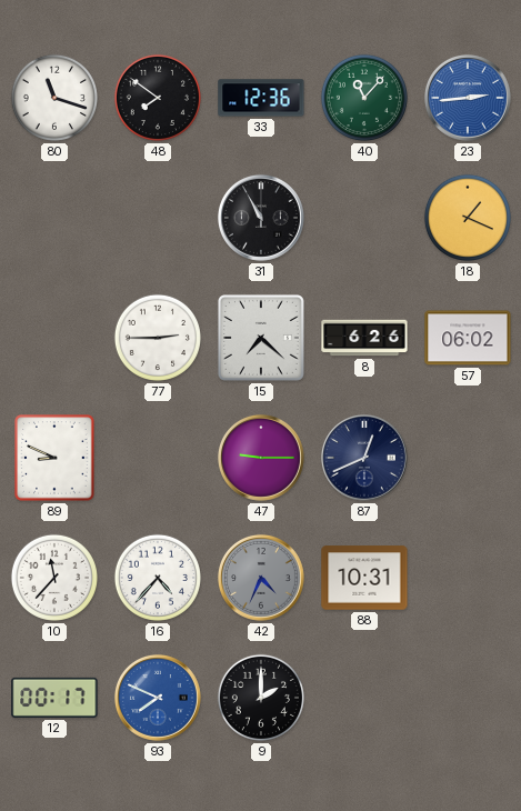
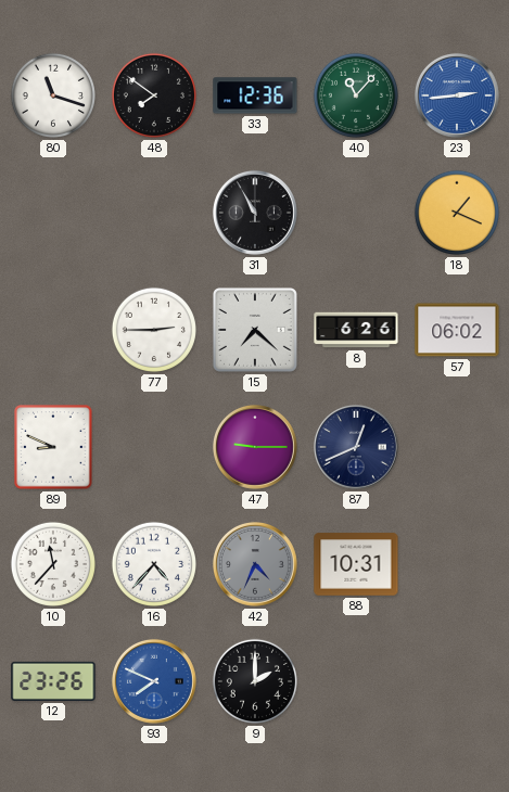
12: 00:17 -> 23:26
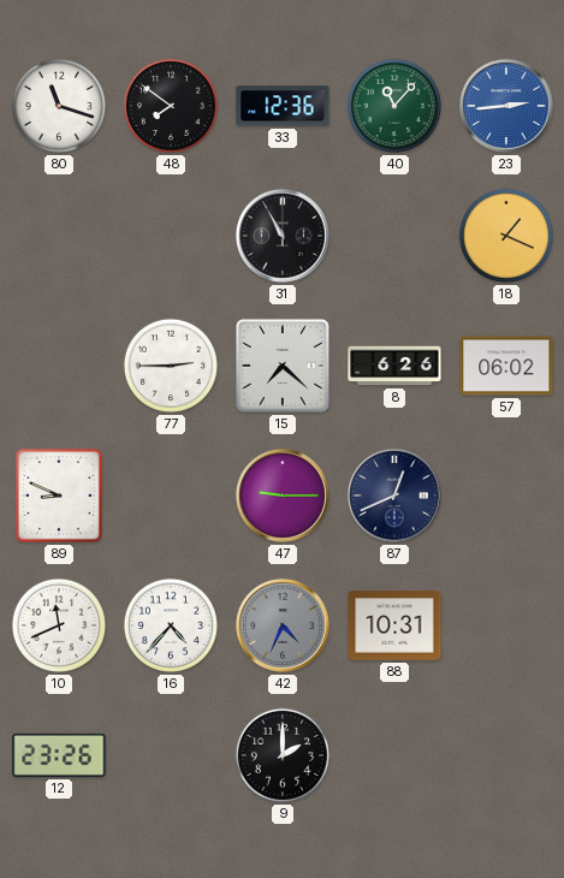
10: 11:37 -> 11:41
93: 7:49 -> none
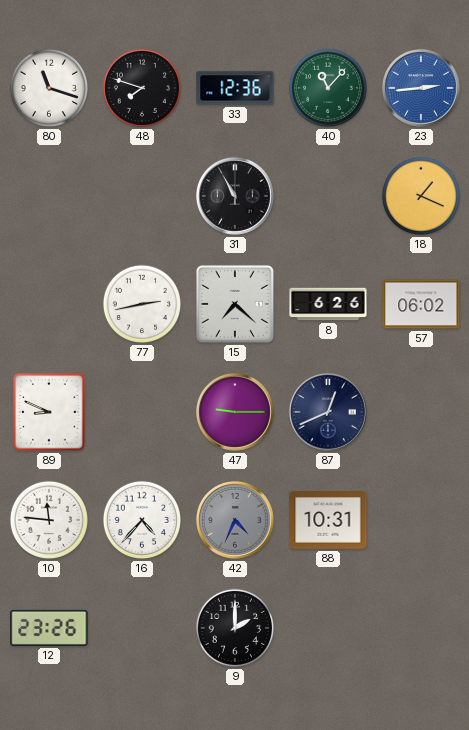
48: 7:51 -> 7:48
77: 2:45 -> 2:43
10: 11:41 -> 11:46
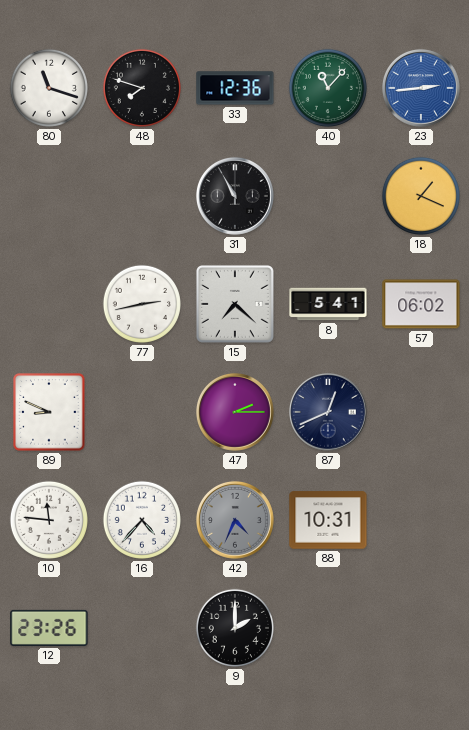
8: 6:26 -> 5:41
47: 9:15 -> 2:15
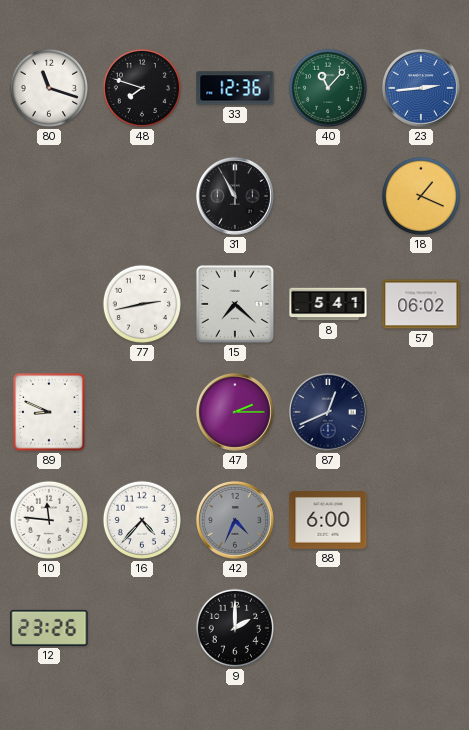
88: 10:31 -> 6:00
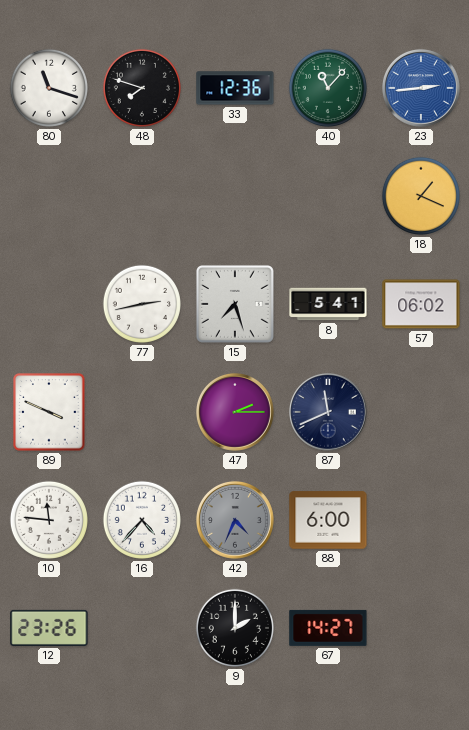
31: 10:55 -> none
15: 7:22 -> 7:27
89: 8:49 -> 3:49
87: 12:41 -> 11:41
67: none -> 14:27
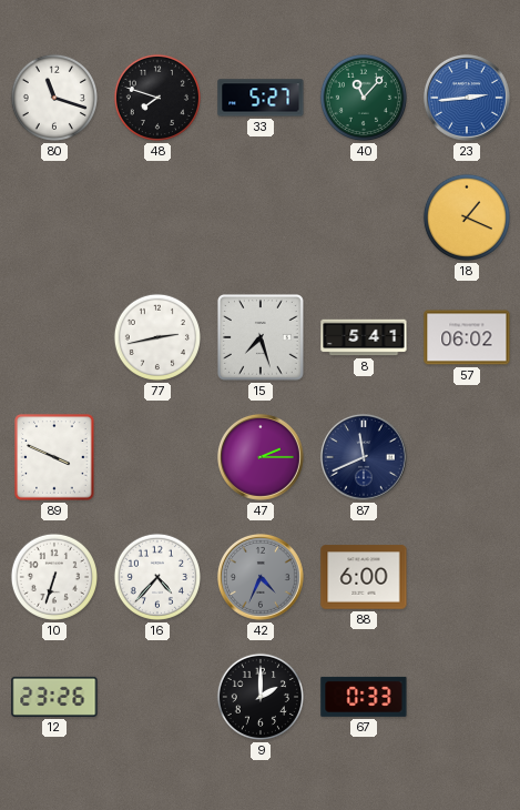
33: 12:36 -> 5:27
10: 11:46 -> 6:33
67: 14:27 -> 0:33
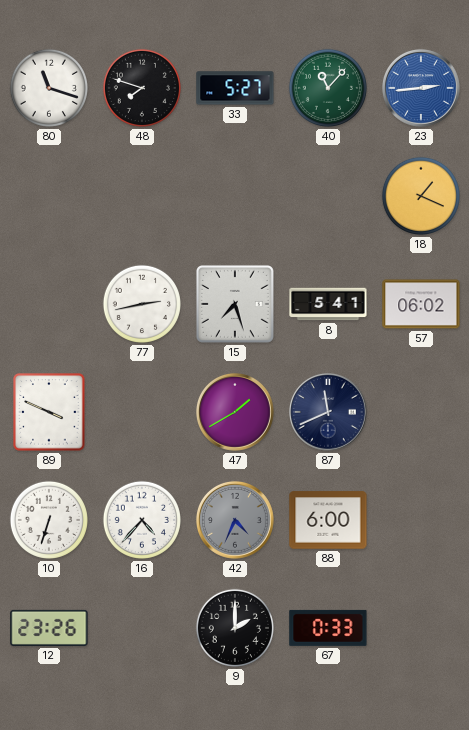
47: 2:15 -> 1:40
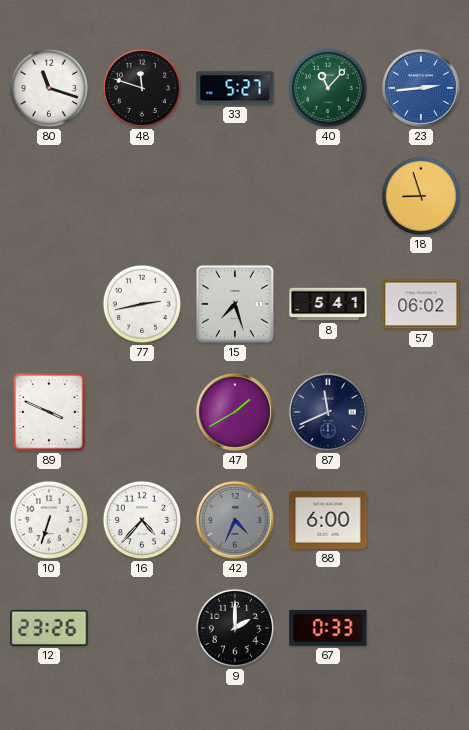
48: 7:48 -> 11:48
18: 1:19 -> 8:57
